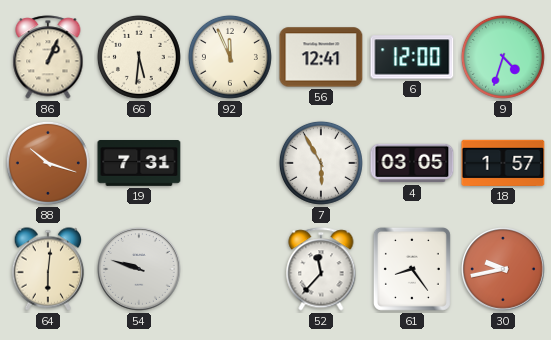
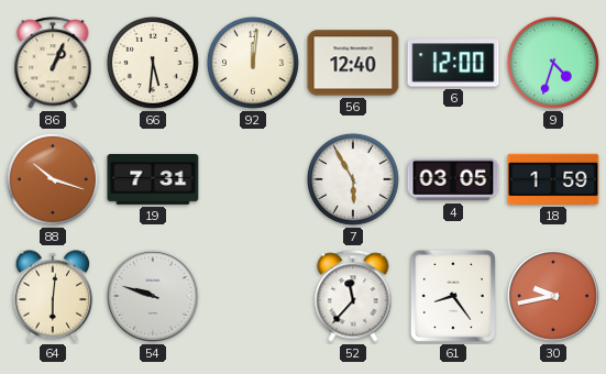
92: 11:56 -> 12:01
56: 12:41 -> 12:40
18: 1:57 -> 1:59
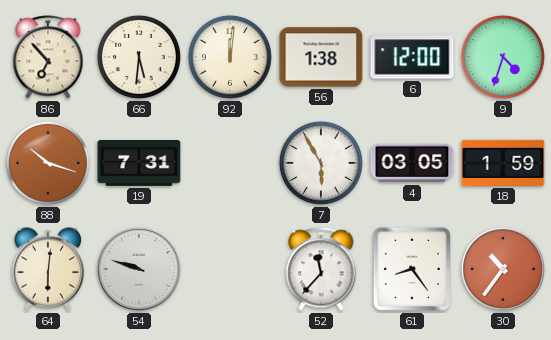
86: 1:04 -> 6:53
56: 12:40 -> 1:38
30: 9:43 -> 10:36
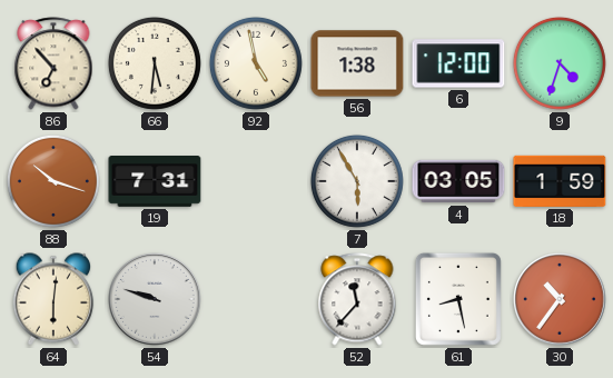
92: 12:01 -> 4:58
61: 8:24 -> 8:28
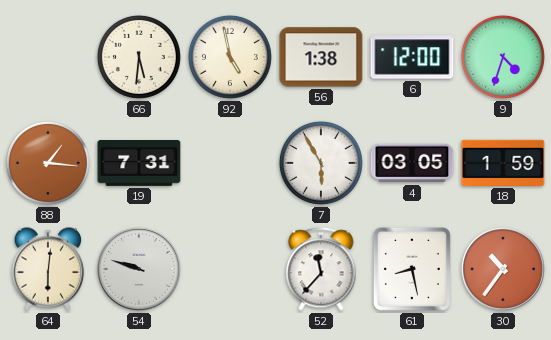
86: 6:53 -> none
88: 10:18 -> 1:16
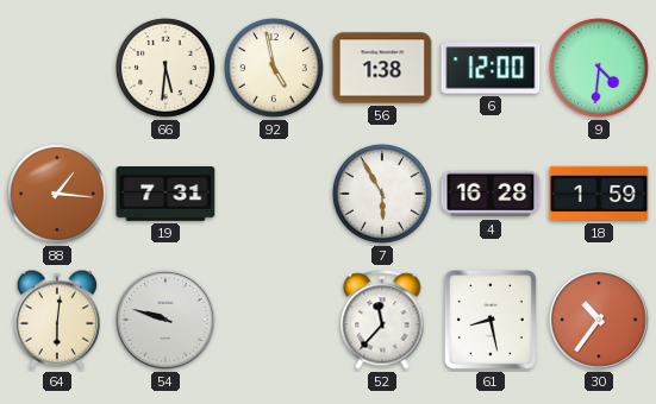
9: 4:33 -> 4:31
4: 03:05 -> 16:28
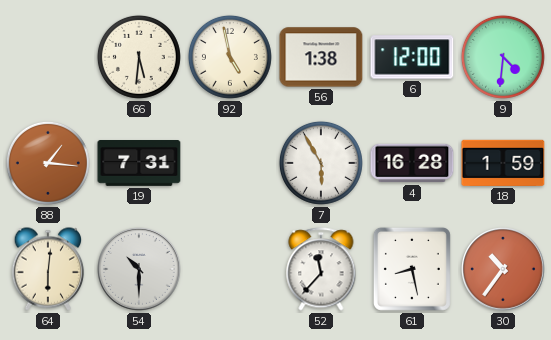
54: 9:48 -> 10:30
